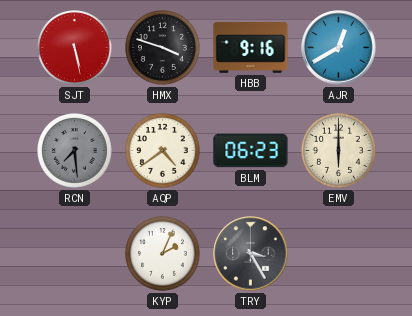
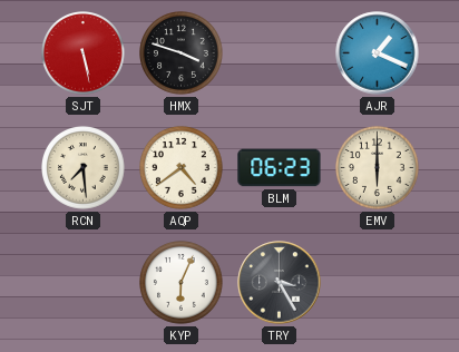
HBB: 9:16 -> none
AJR: 12:40 -> 1:19
RCN dial: grey -> cream
KYP: 2:04 -> 6:04
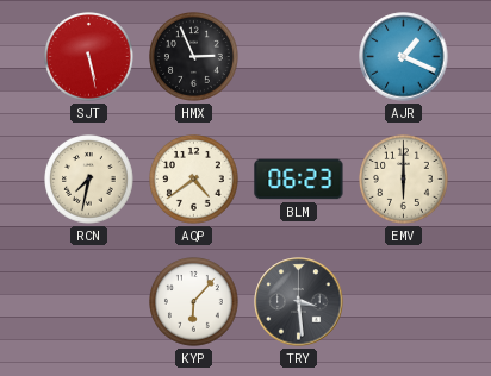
HMX: 3:48 -> 2:56
RCN: 7:29 -> 7:32
KYP: 6:04 -> 6:07
TRY: 3:25 -> 3:29
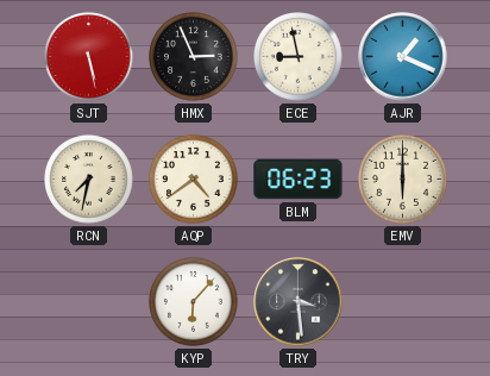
ECE: none -> 8:58
